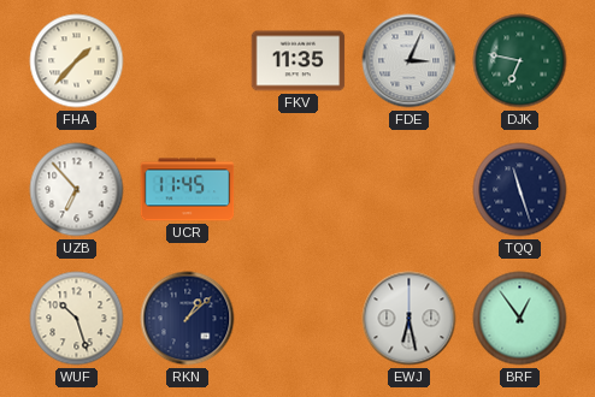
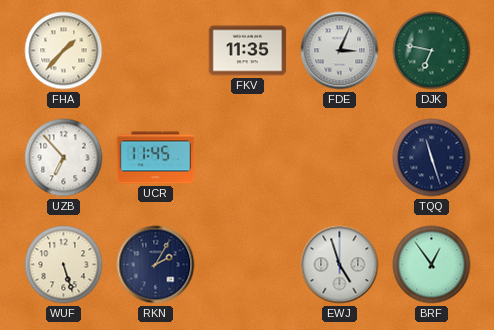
WUF: 10:27 -> 5:27
RKN: 1:08 -> 2:05
EWJ: 6:28 -> 4:57
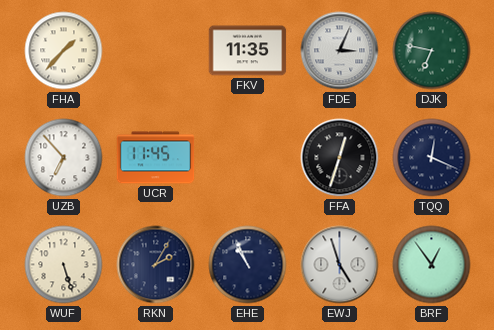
FFA: none -> 12:33
TQQ: 11:27 -> 12:19
EHE: none -> 10:56
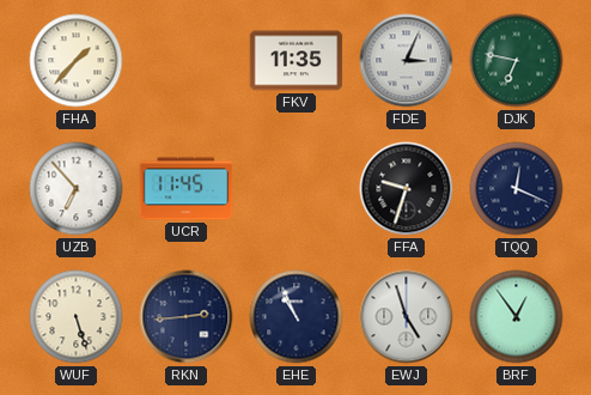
FFA: 12:33 -> 9:33
RKN: 2:05 -> 2:44
